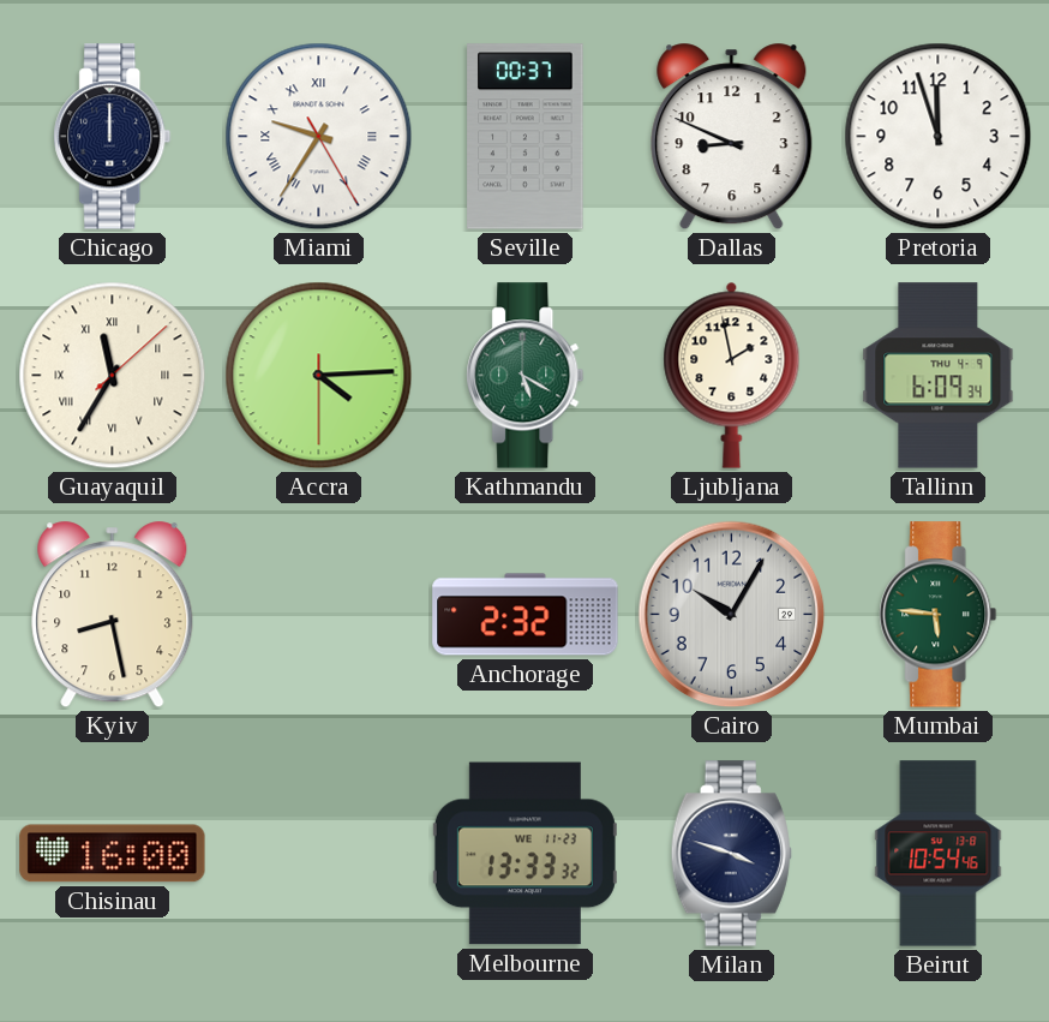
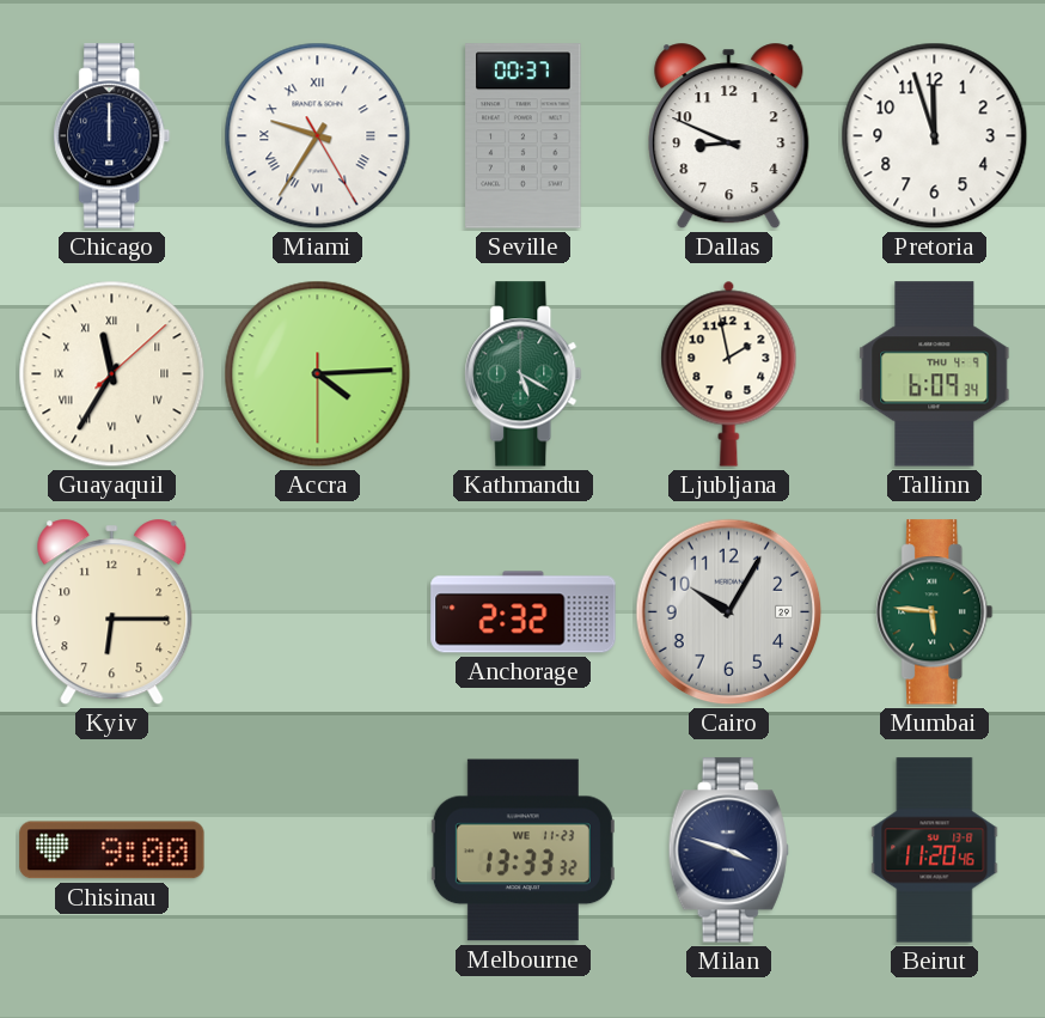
Kyiv: 8:28 -> 6:15
Chisinau: 16:00 -> 9:00
Beirut: 10:54 -> 11:20
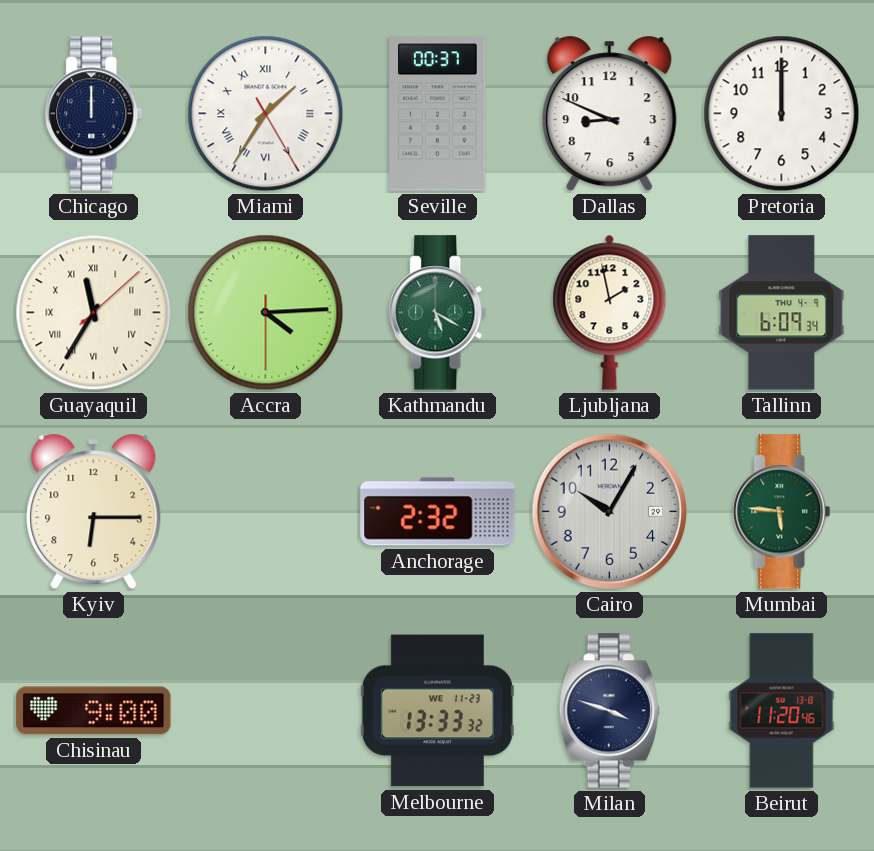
Miami: 9:35 -> 1:35
Pretoria: 11:57 -> 12:00
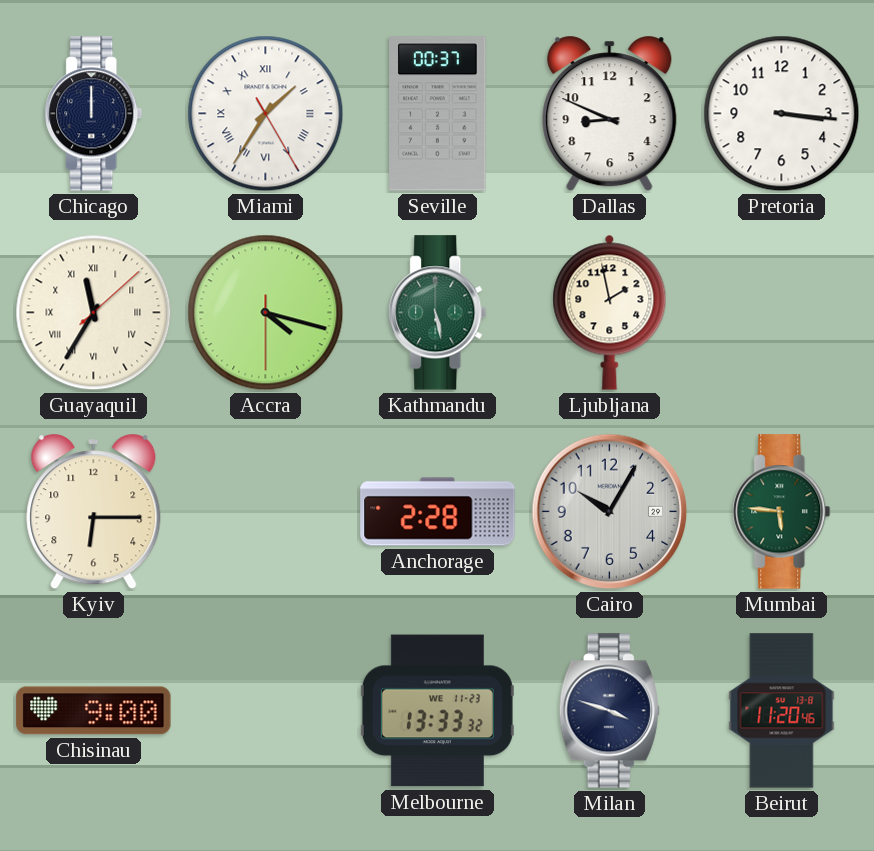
Pretoria: 12:00 -> 3:16
Accra: 4:14 -> 4:17
Kathmandu: 5:20 -> 5:28
Tallinn: 6:09 -> none
Anchorage: 2:32 -> 2:28
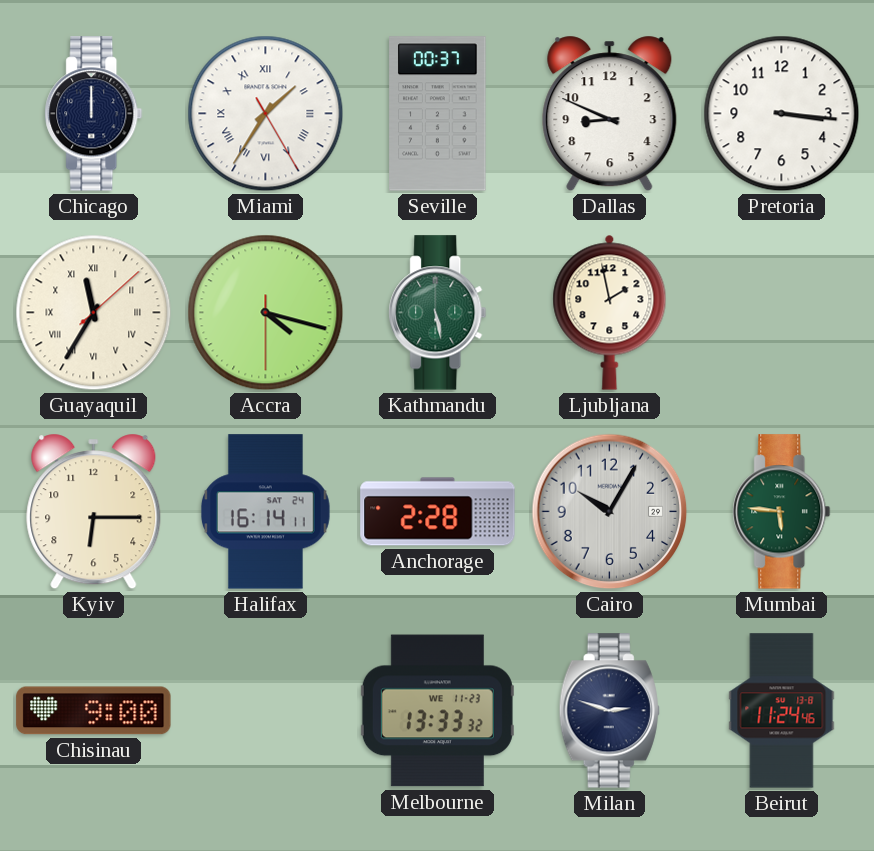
Halifax: none -> 16:14
Milan: 3:48 -> 2:48
Beirut: 11:20 -> 11:24
